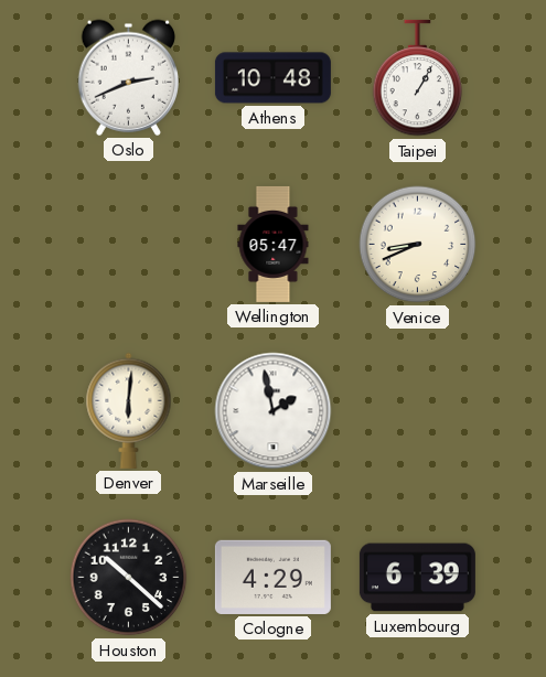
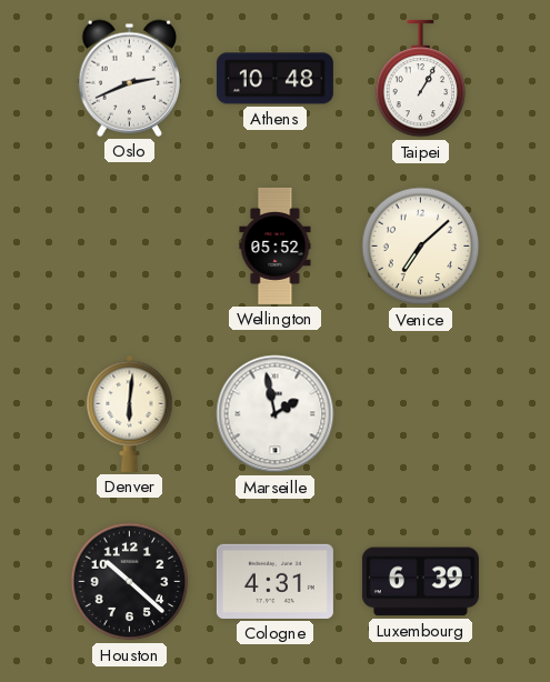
Wellington: 05:47 -> 05:52
Venice: 8:41 -> 7:08
Cologne: 4:29 -> 4:31
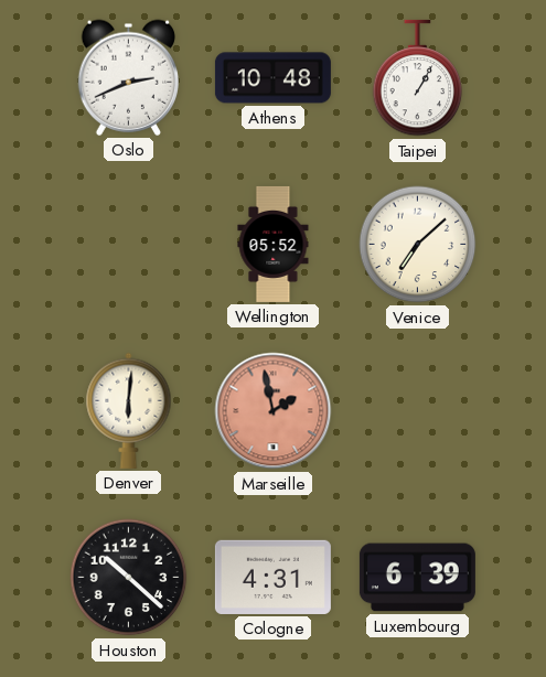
Marseille dial: white -> salmon
